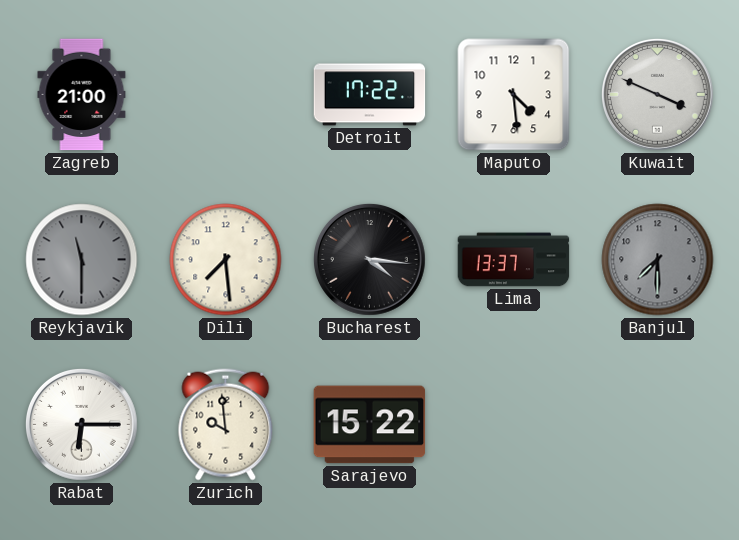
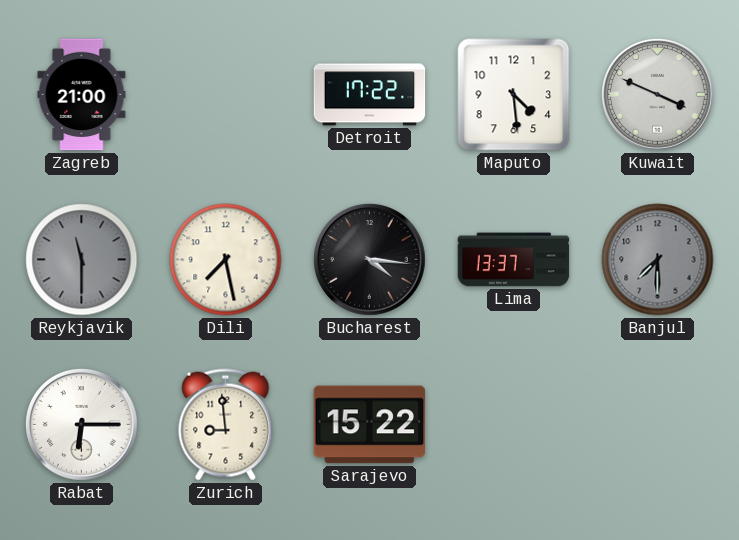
Dili: 7:29 -> 7:28
Zurich: 9:59 -> 8:59
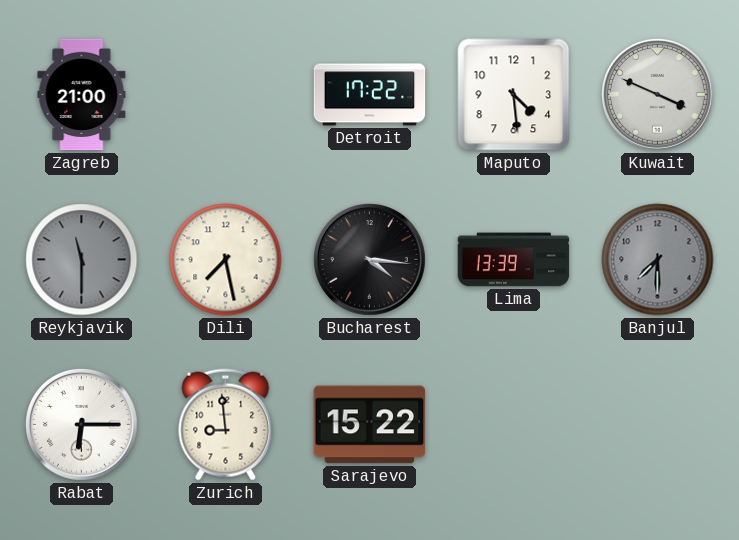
Lima: 13:37 -> 13:39
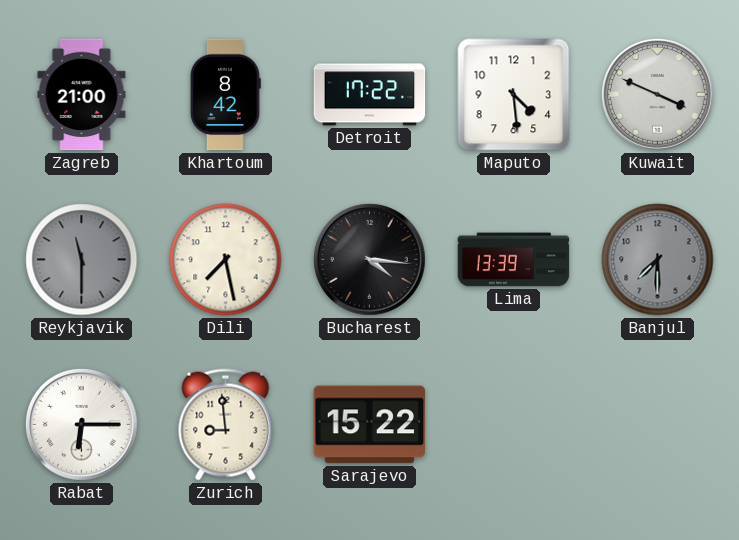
Khartoum: none -> 8:42
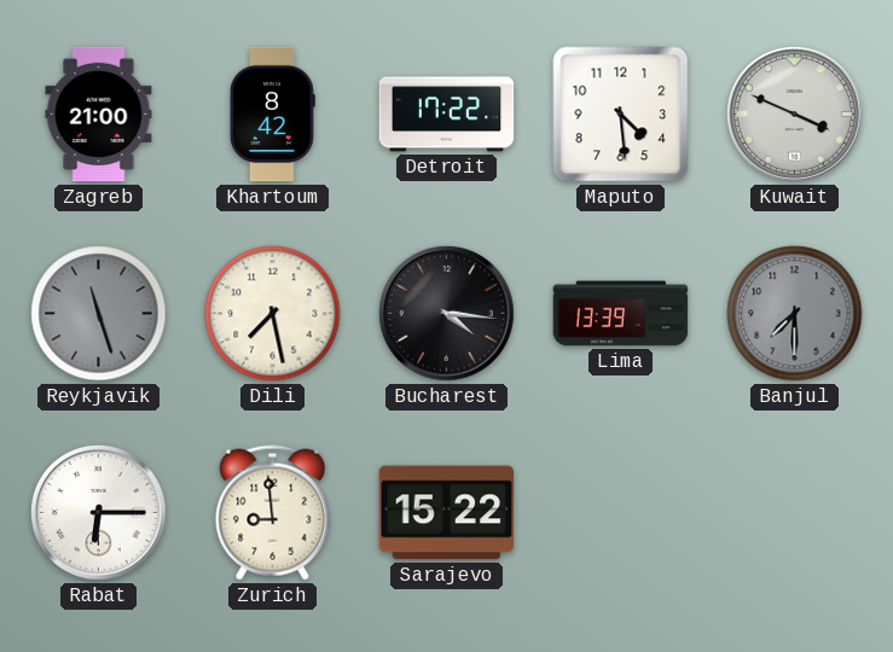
Reykjavik: 11:30 -> 11:27
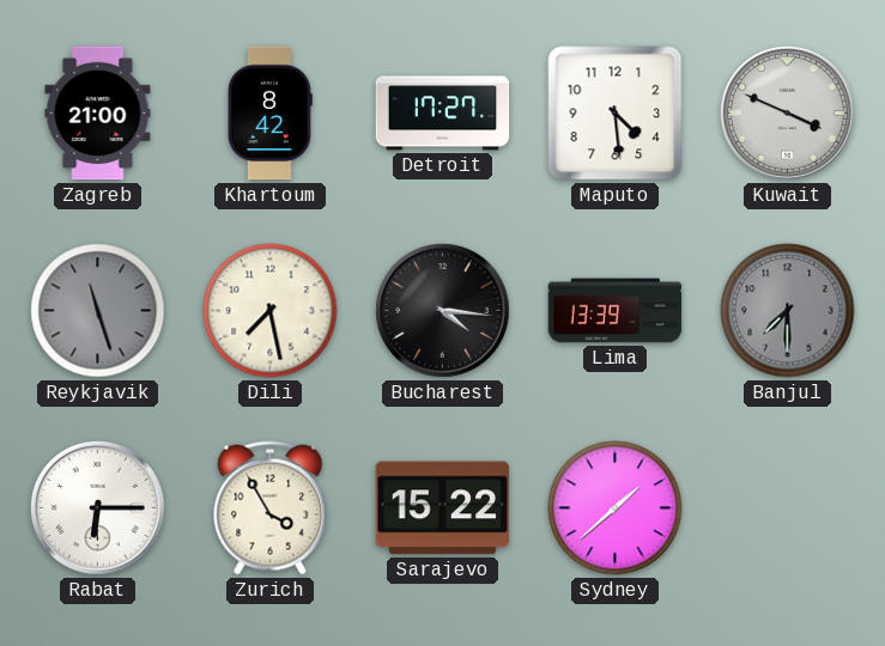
Detroit: 17:22 -> 17:27
Zurich: 8:59 -> 3:55
Sydney: none -> 1:38
